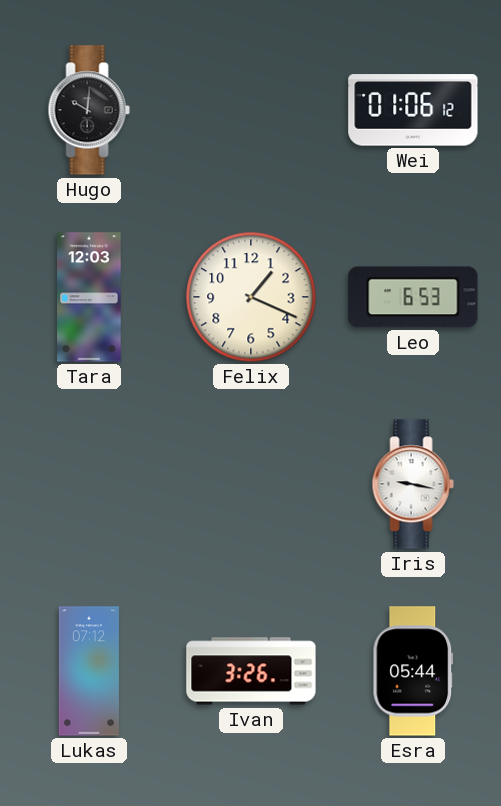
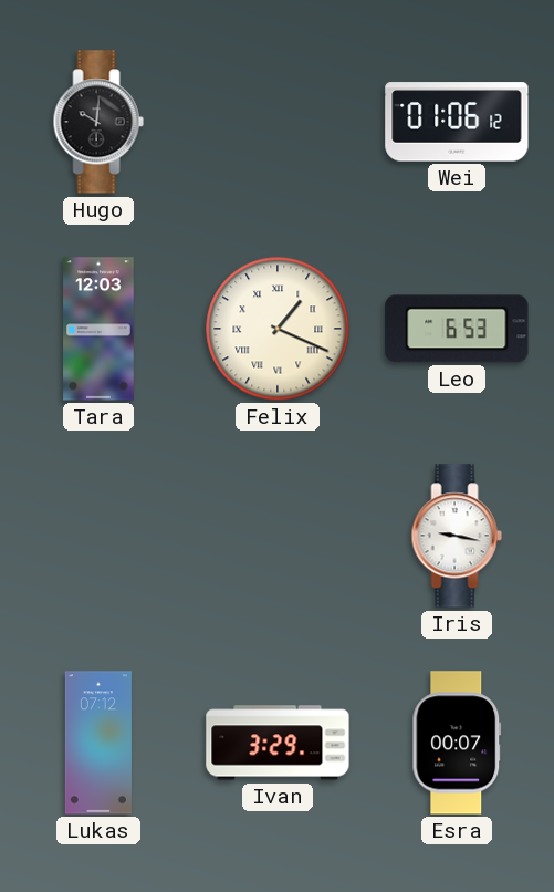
Felix numerals: Arabic -> Roman
Ivan: 3:26 -> 3:29
Esra: 05:44 -> 00:07
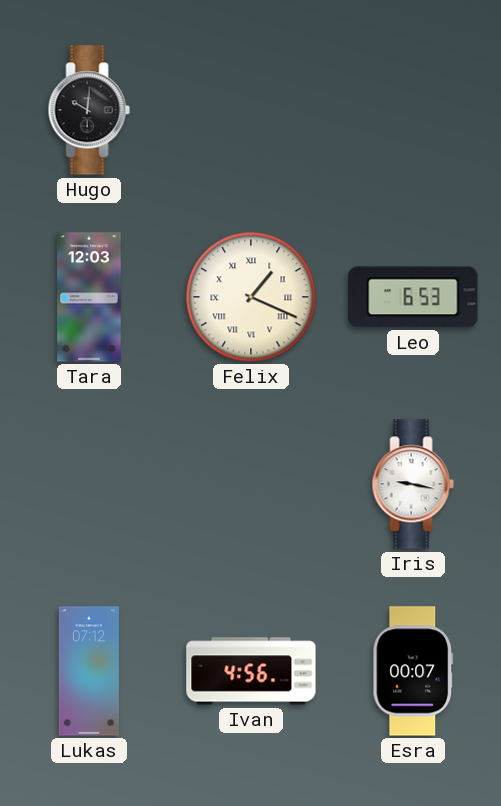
Wei: 01:06 -> none
Ivan: 3:29 -> 4:56
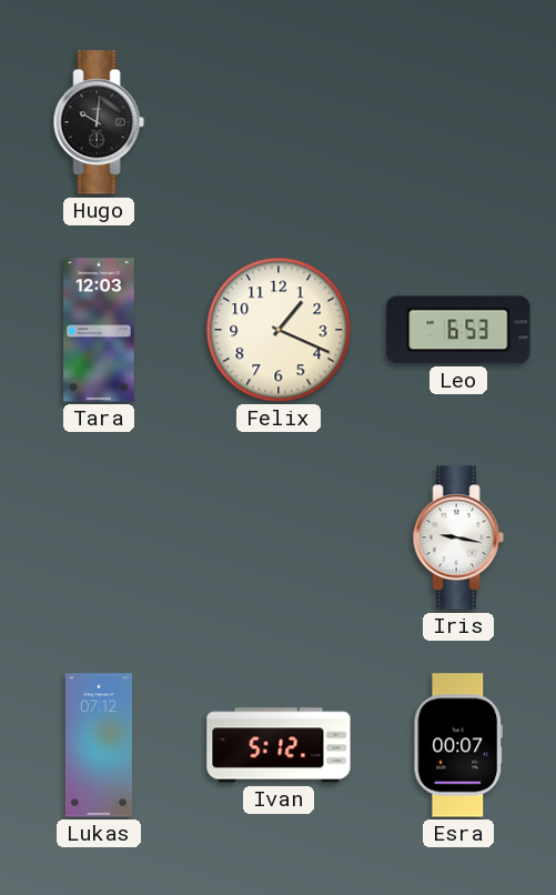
Felix numerals: Roman -> Arabic
Ivan: 4:56 -> 5:12
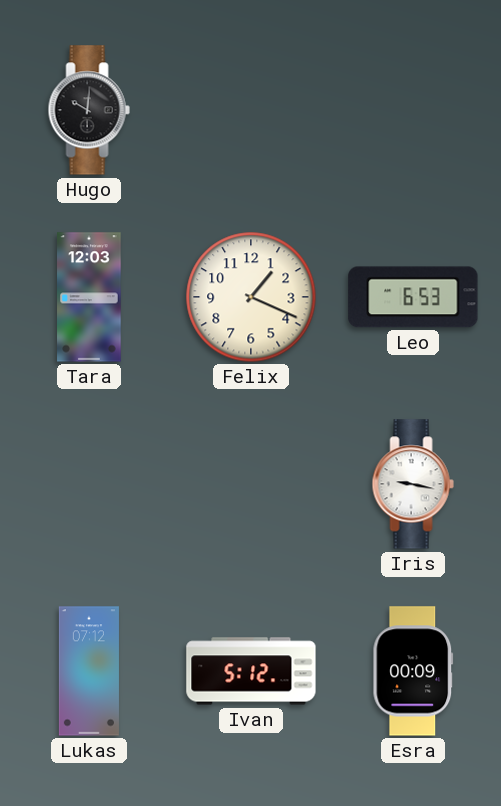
Esra: 00:07 -> 00:09
